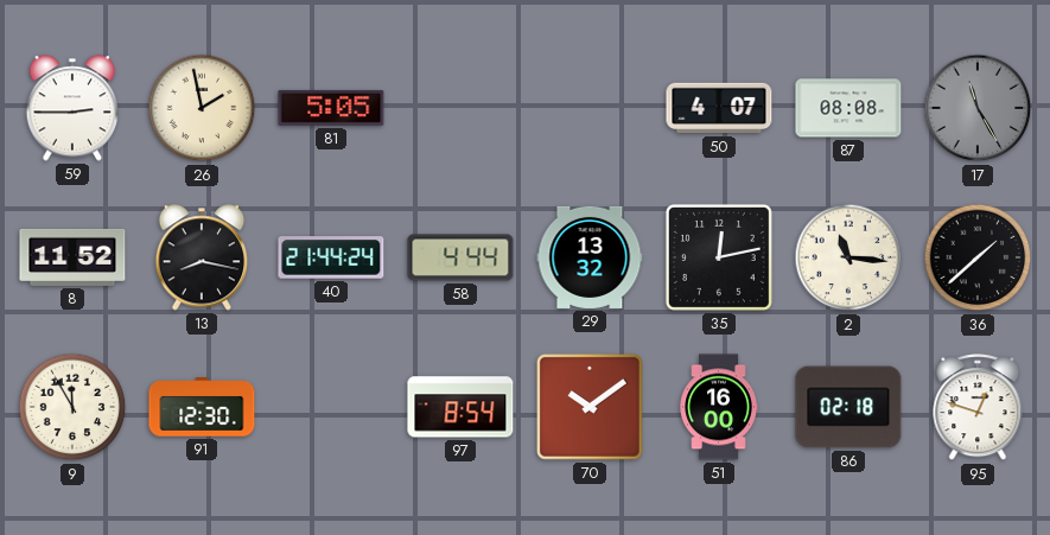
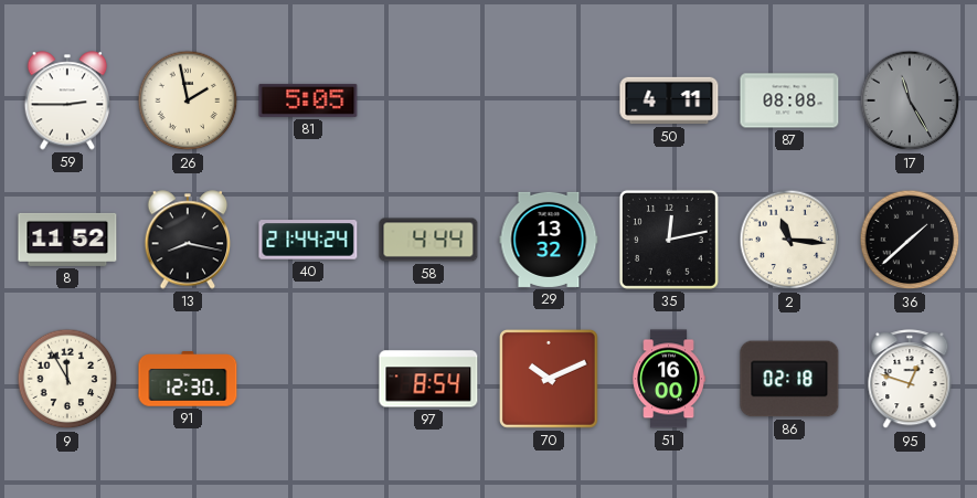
50: 4:07 -> 4:11
70: 10:09 -> 10:11
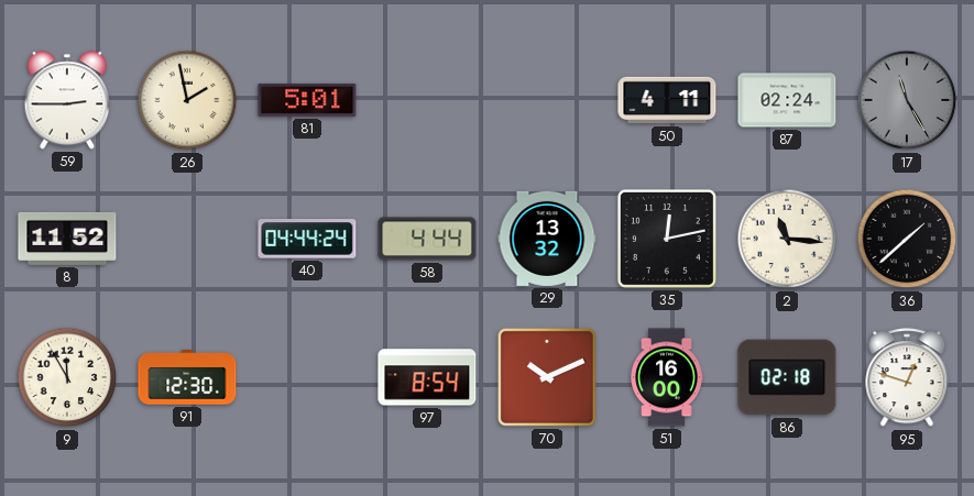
81: 5:05 -> 5:01
87: 08:08 -> 02:24
13: 8:17 -> none
40: 21:44 -> 04:44
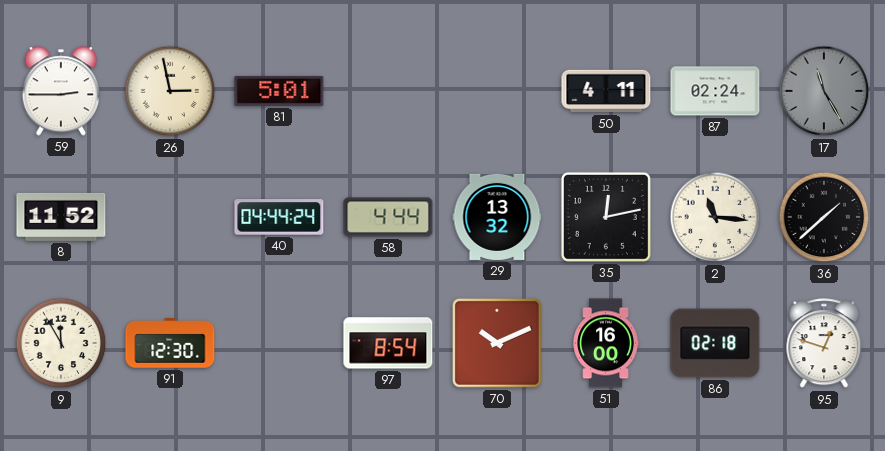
26: 1:58 -> 2:58
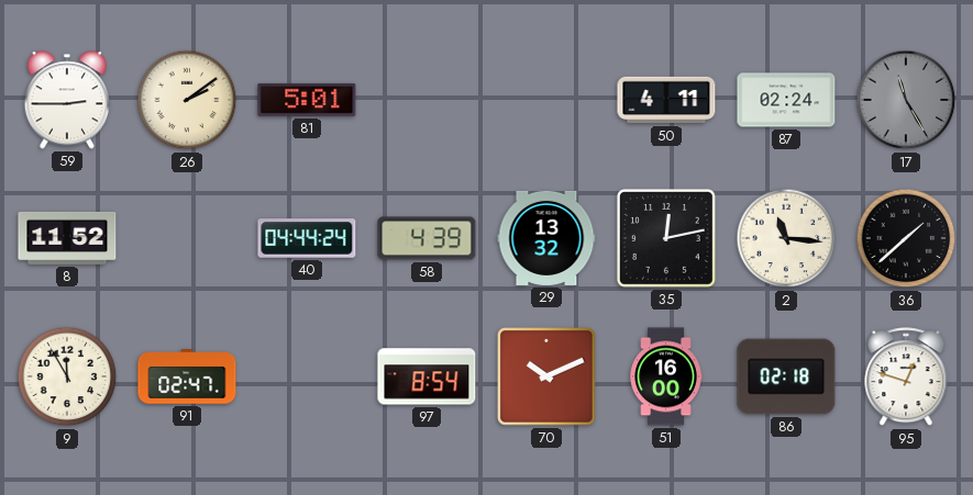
26: 2:58 -> 2:09
58: 4:44 -> 4:39
91: 12:30 -> 02:47
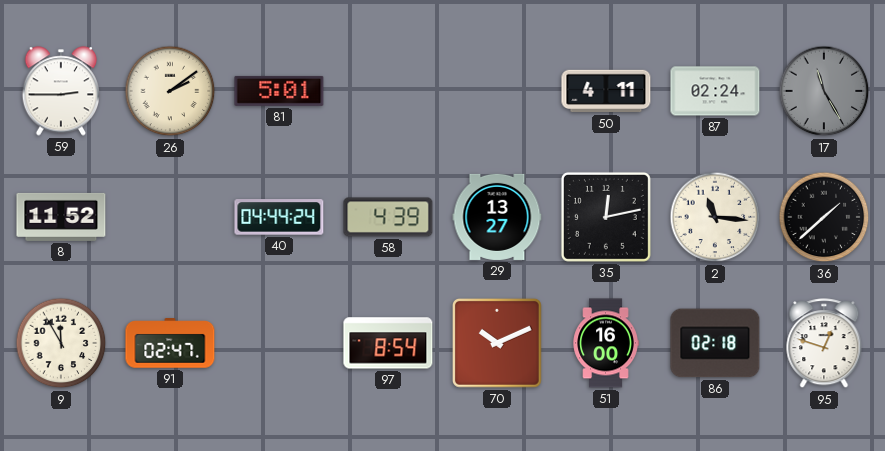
29: 13:32 -> 13:27
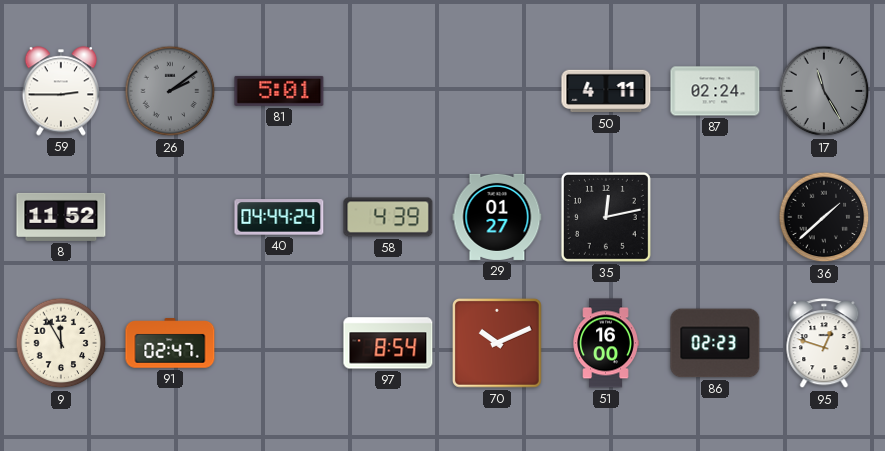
26 dial: cream -> grey
29: 13:27 -> 01:27
2: 11:16 -> none
86: 02:18 -> 02:23
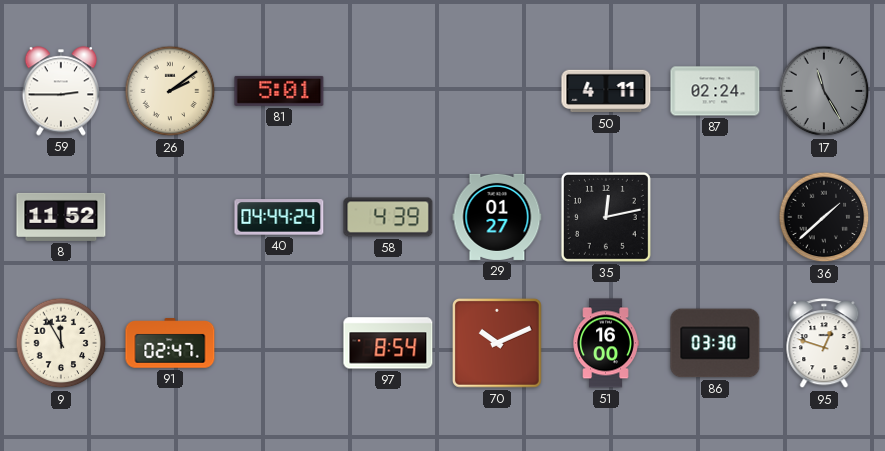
26 dial: grey -> cream
86: 02:23 -> 03:30
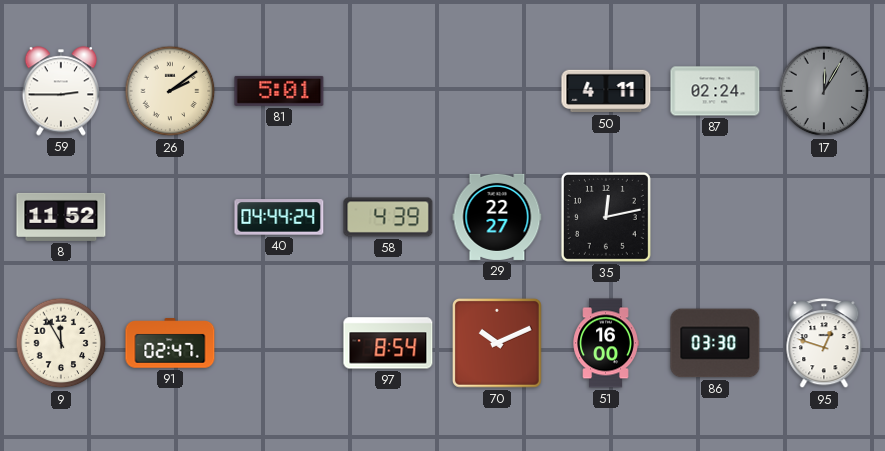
17: 11:25 -> 12:05
29: 01:27 -> 22:27
36: 1:38 -> none
